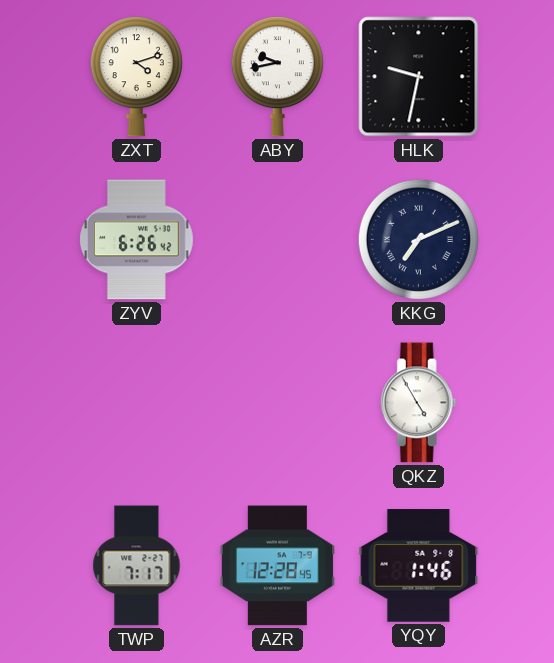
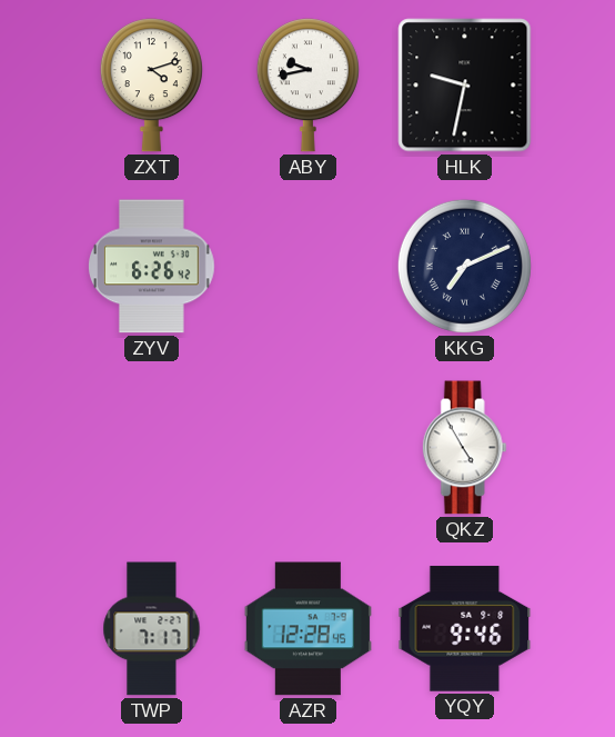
YQY: 1:46 -> 9:46
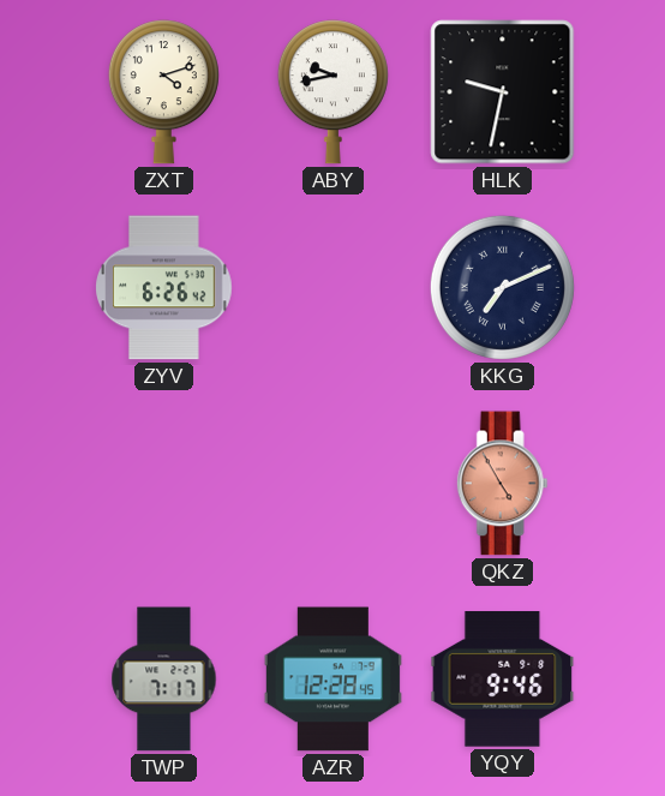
QKZ dial: white -> salmon
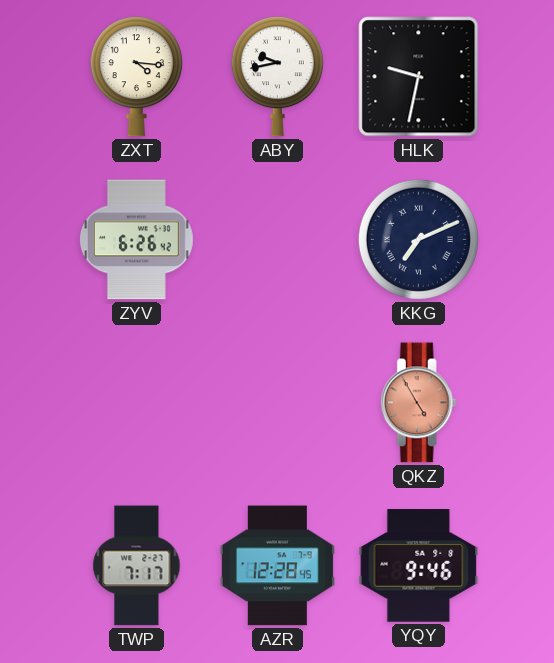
ZXT: 4:12 -> 4:16
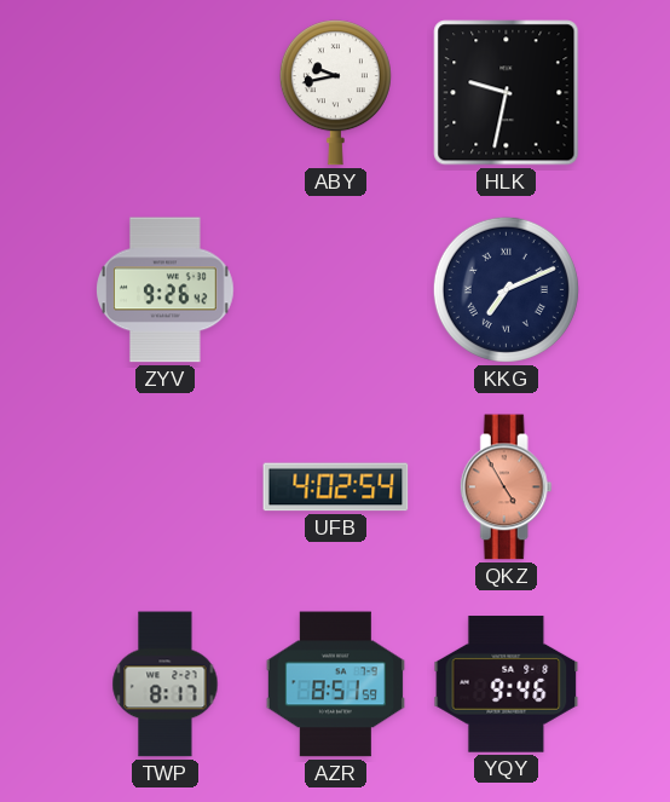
ZXT: 4:16 -> none
ZYV: 6:26 -> 9:26
UFB: none -> 4:02
TWP: 7:17 -> 8:17
AZR: 12:28 -> 8:51
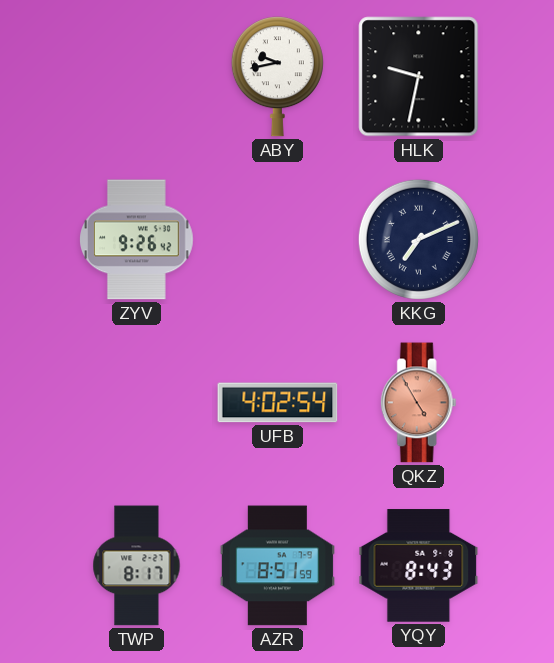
YQY: 9:46 -> 8:43
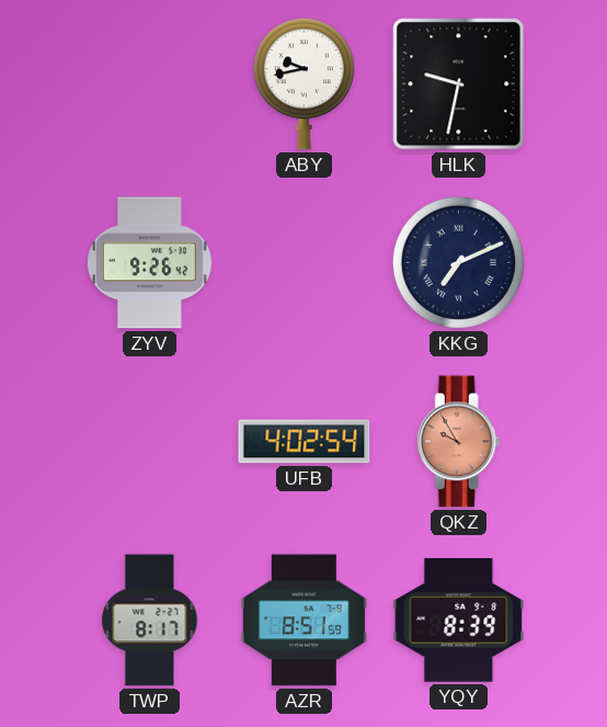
QKZ: 4:55 -> 9:55
YQY: 8:43 -> 8:39
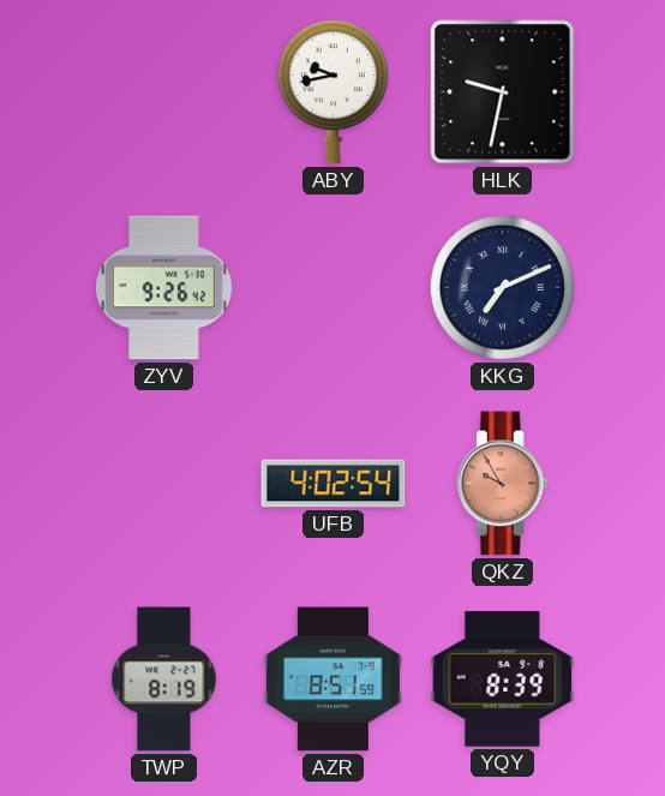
TWP: 8:17 -> 8:19
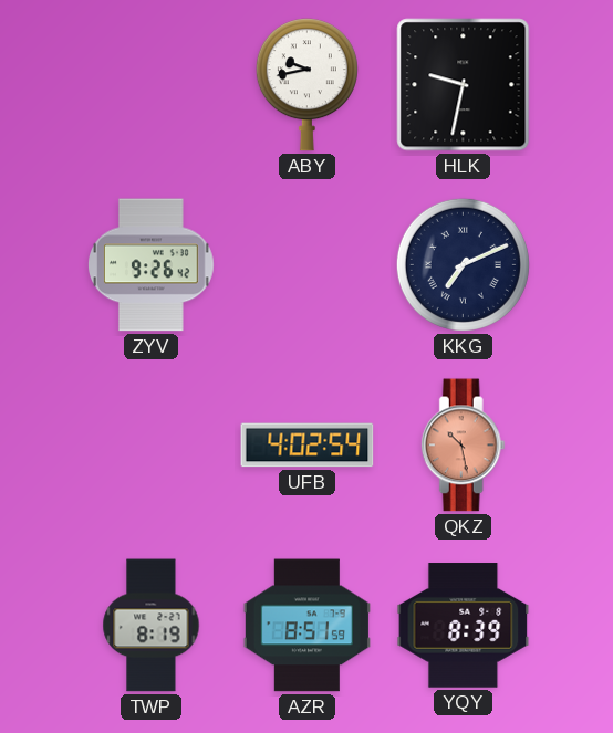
QKZ: 9:55 -> 10:28
